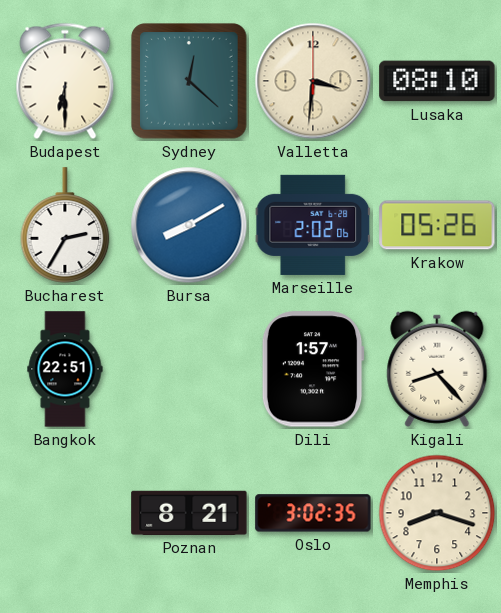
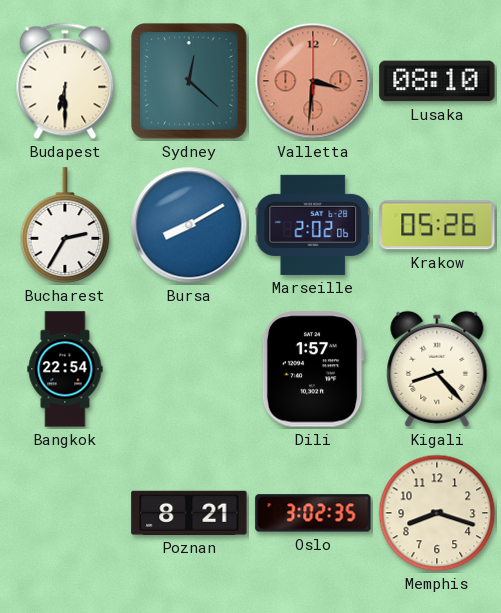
Valletta dial: cream -> salmon
Bangkok: 22:51 -> 22:54
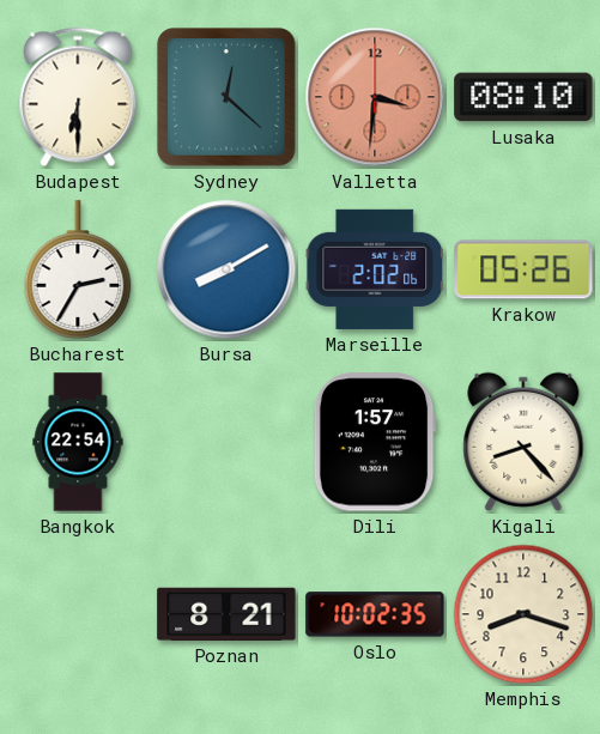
Oslo: 3:02 -> 10:02
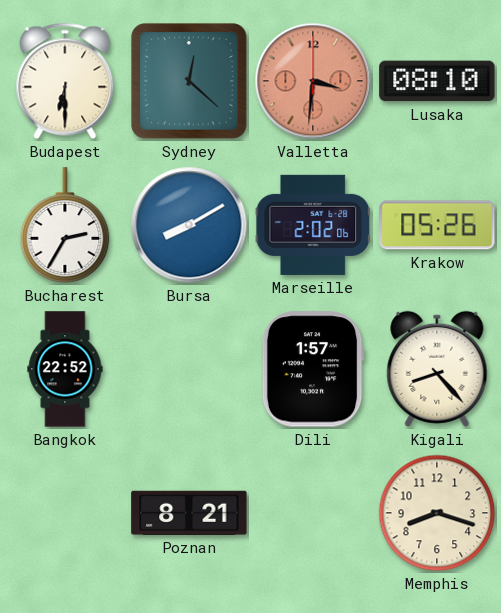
Bangkok: 22:54 -> 22:52
Oslo: 10:02 -> none
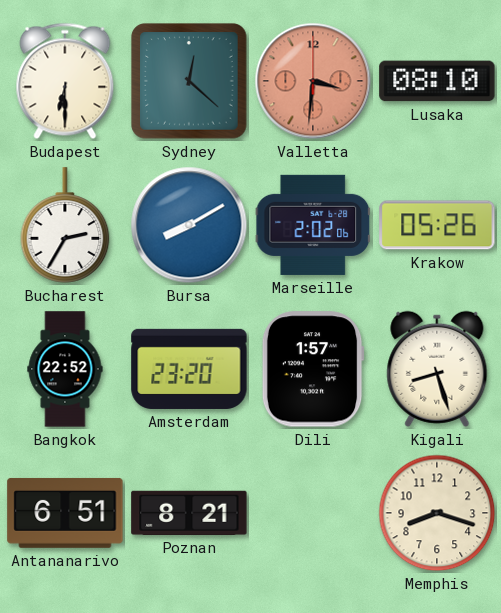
Amsterdam: none -> 23:20
Kigali: 8:23 -> 8:27
Antananarivo: none -> 6:51
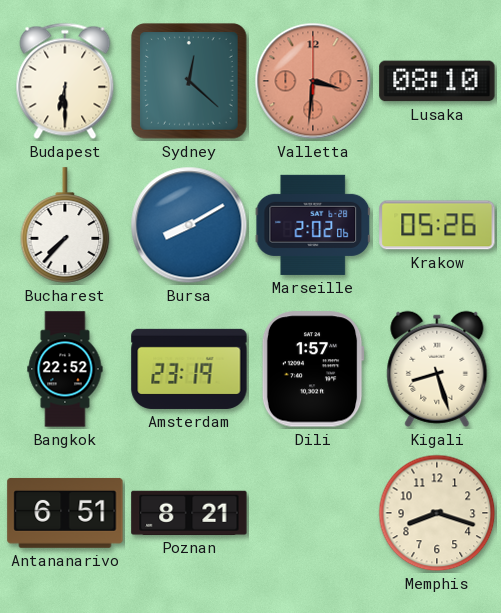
Bucharest: 2:35 -> 7:37
Amsterdam: 23:20 -> 23:19
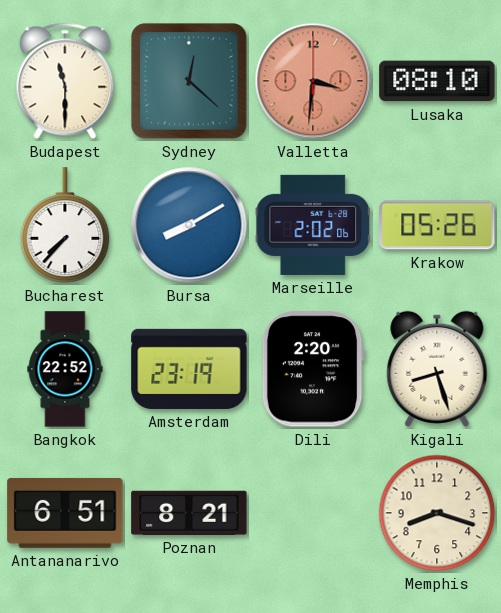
Budapest: 6:30 -> 11:30
Dili: 1:57 -> 2:20
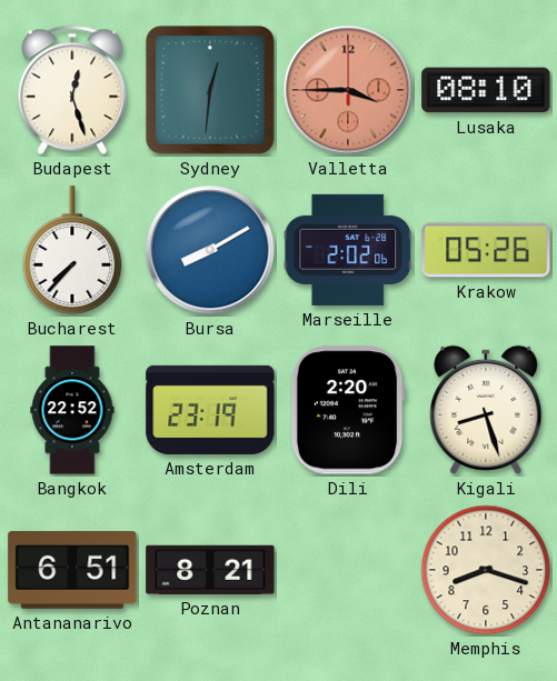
Budapest: 11:30 -> 12:27
Sydney: 12:22 -> 12:31
Valletta: 3:31 -> 3:45
